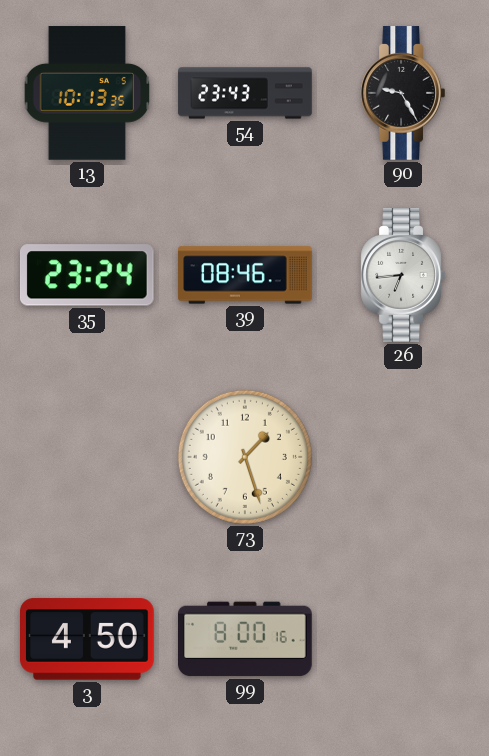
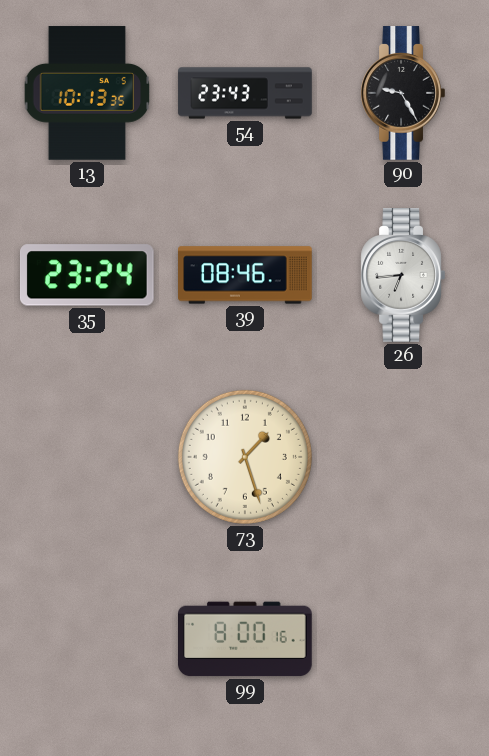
3: 4:50 -> none
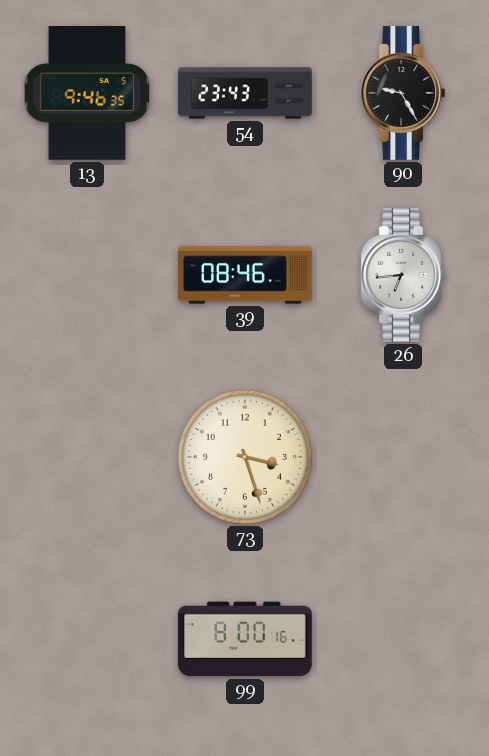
13: 10:13 -> 9:46
35: 23:24 -> none
73: 1:27 -> 3:27
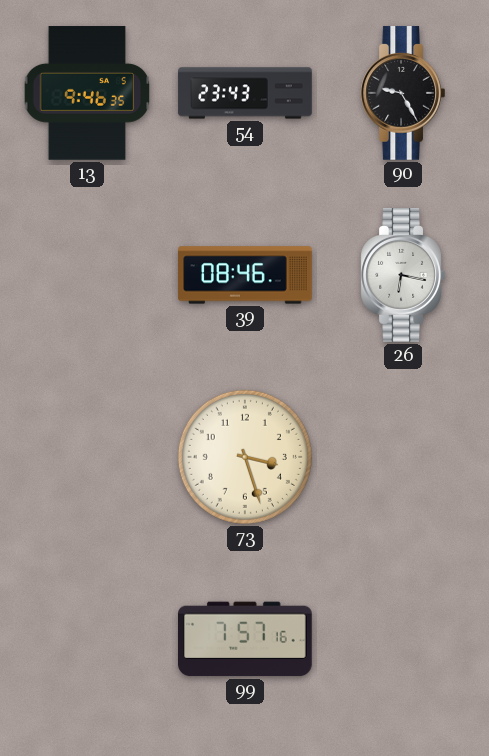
26: 6:44 -> 6:17
99: 8:00 -> 7:57
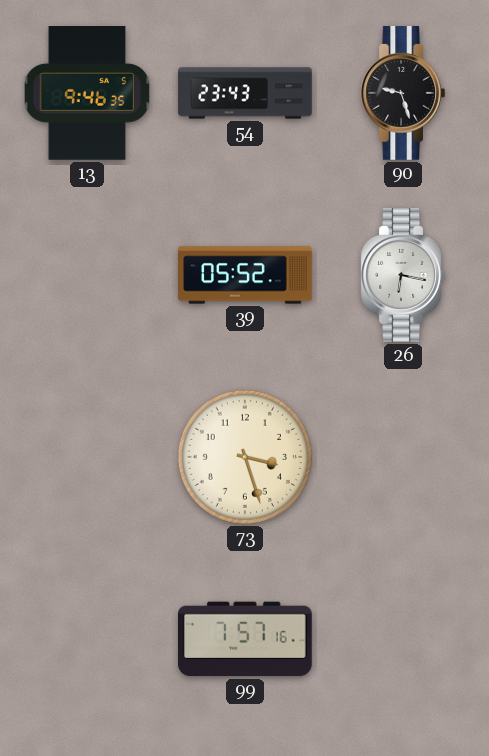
90: 9:25 -> 9:27
39: 08:46 -> 05:52
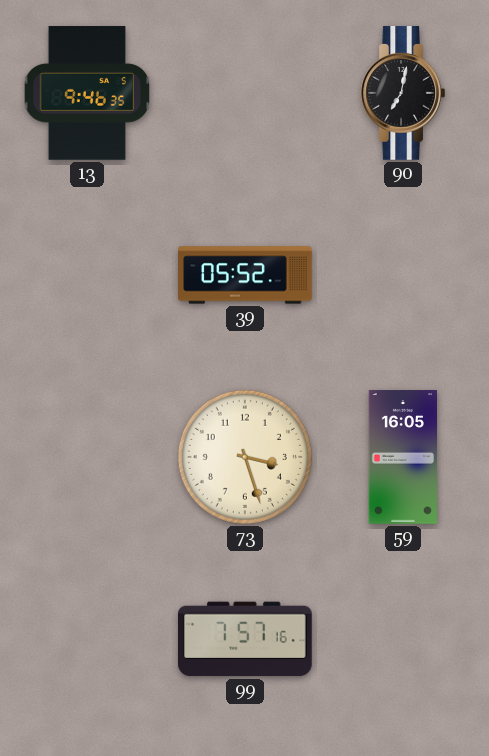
54: 23:43 -> none
90: 9:27 -> 7:02
26: 6:17 -> none
59: none -> 16:05
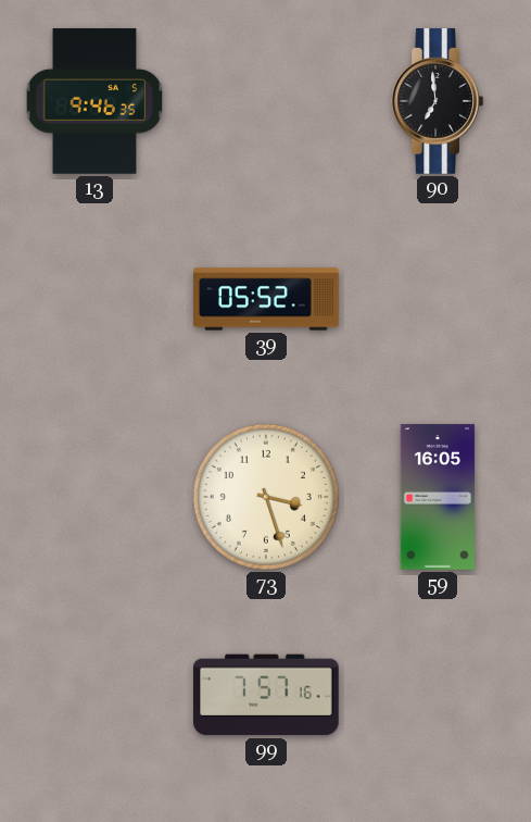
90: 7:02 -> 6:59
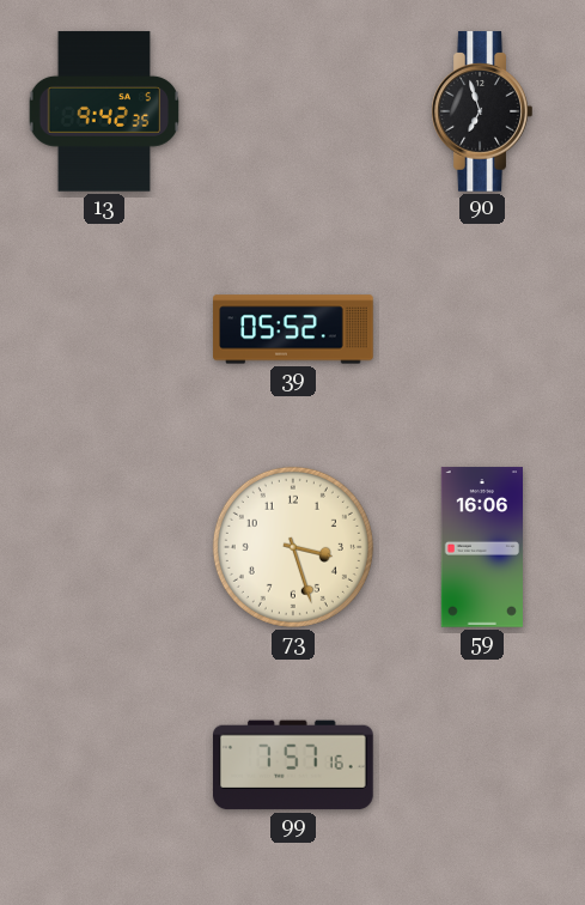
13: 9:46 -> 9:42
90: 6:59 -> 6:57
59: 16:05 -> 16:06
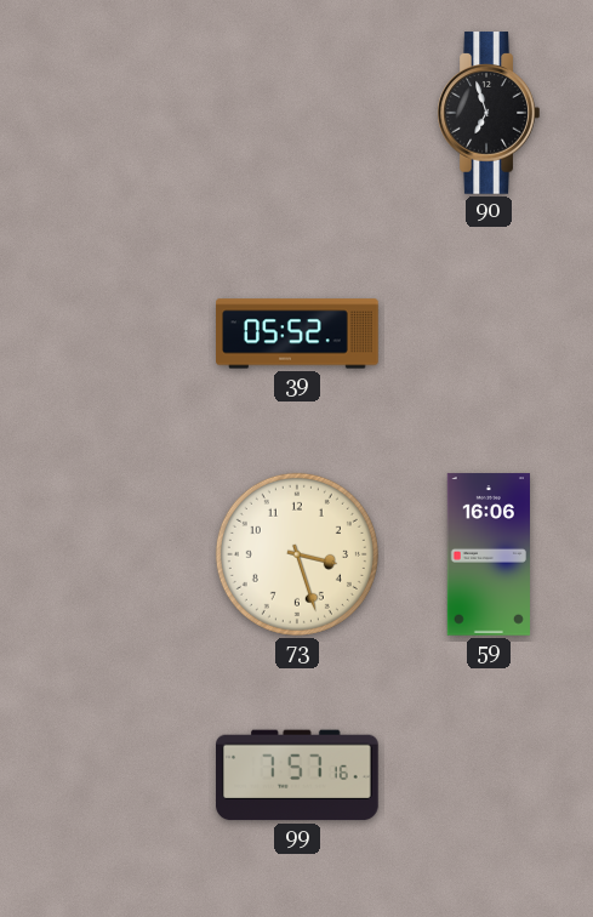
13: 9:42 -> none
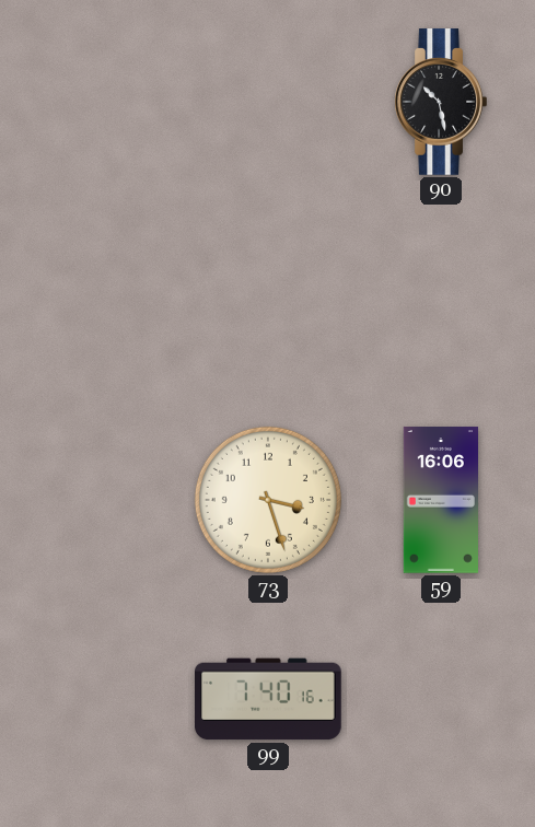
90: 6:57 -> 10:28
39: 05:52 -> none
99: 7:57 -> 7:40
